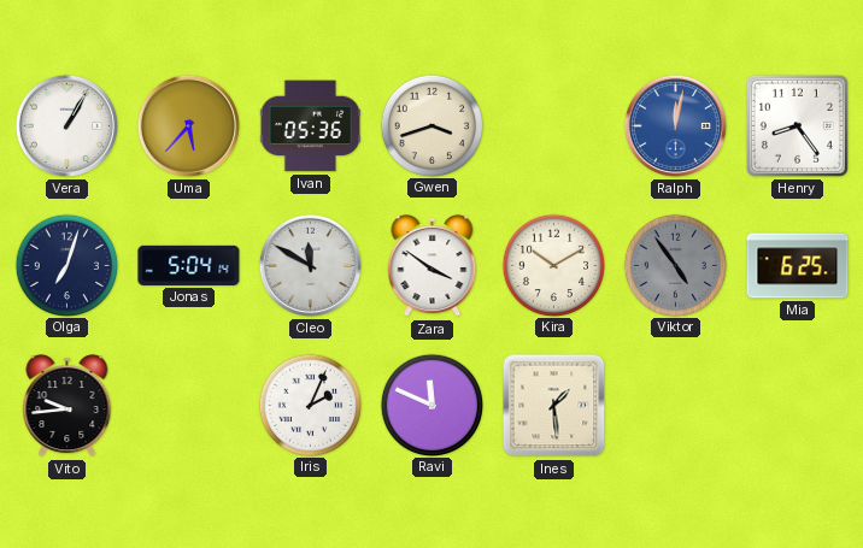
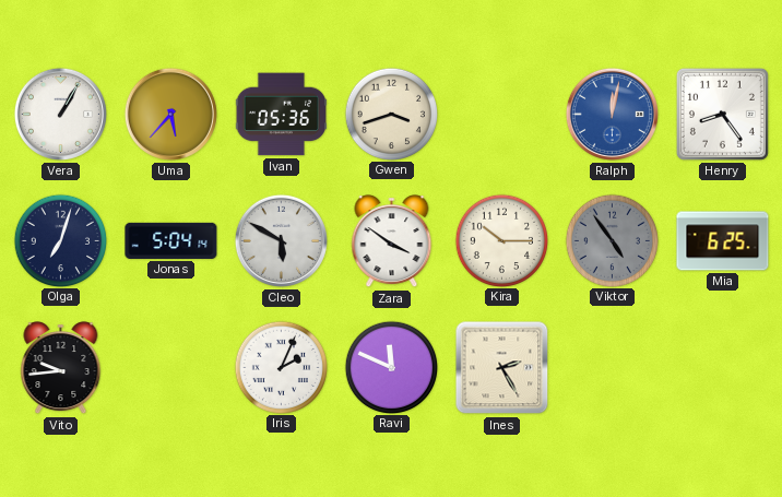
Cleo: 11:50 -> 5:50
Kira: 10:10 -> 10:15
Ines: 1:29 -> 2:25
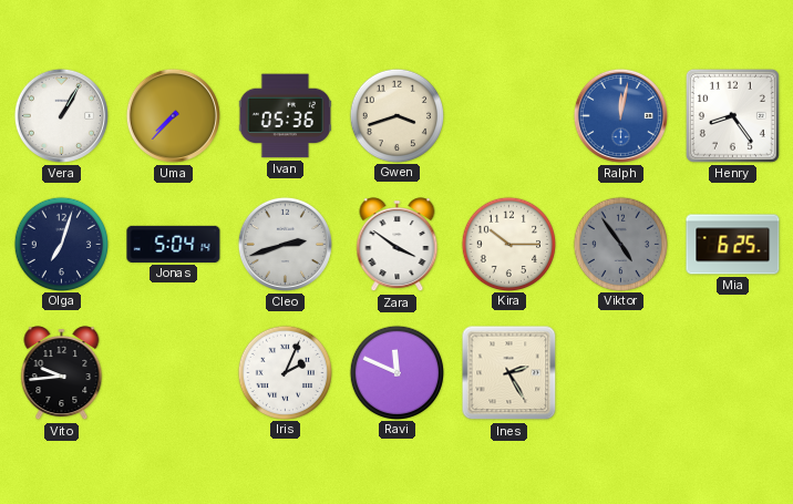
Uma: 5:37 -> 7:37
Cleo: 5:50 -> 2:42
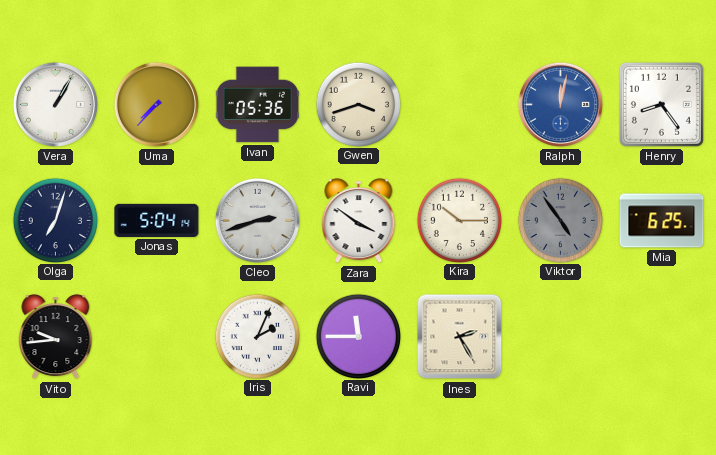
Ravi: 11:49 -> 11:45
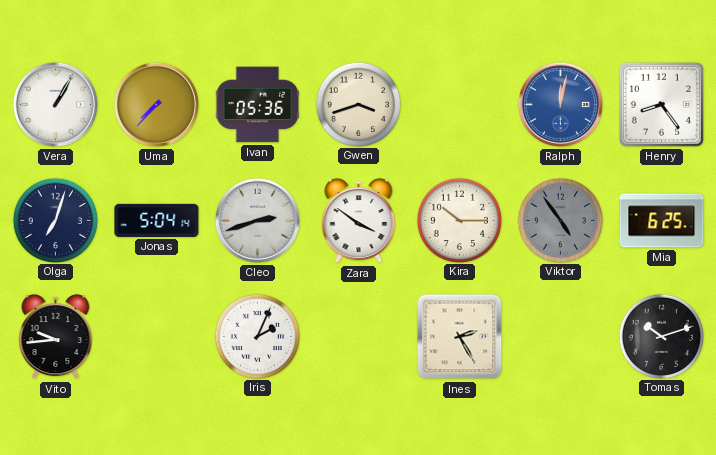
Ravi: 11:45 -> none
Tomas: none -> 10:12
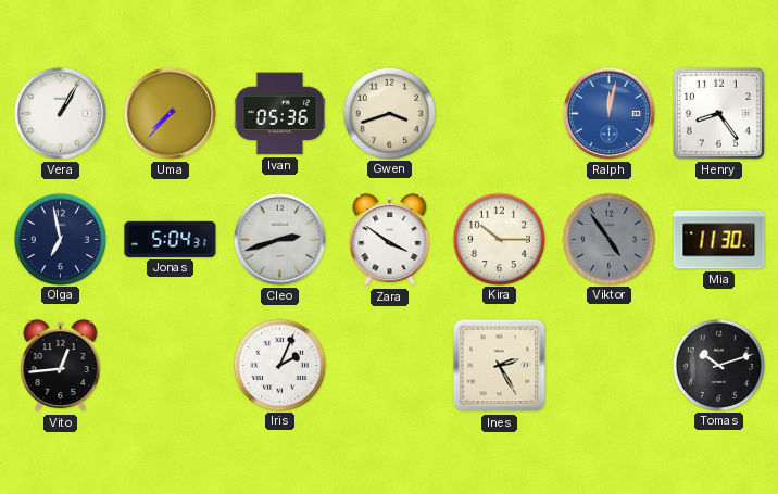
Olga: 7:03 -> 6:58
Jonas: 5:04:14 -> 5:04:31
Mia: 6:25 -> 11:30
Vito: 9:44 -> 12:44
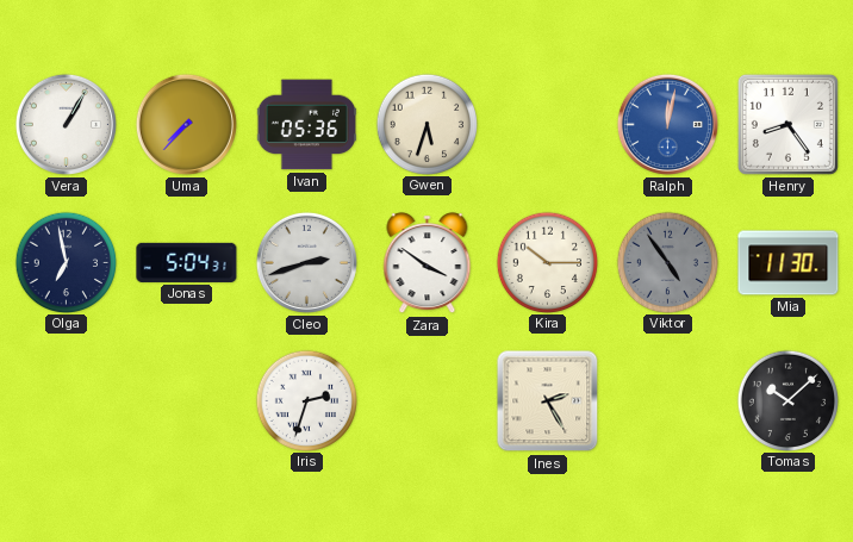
Gwen: 3:42 -> 5:33
Vito: 12:44 -> none
Iris: 2:04 -> 2:33
Tomas: 10:12 -> 10:08
